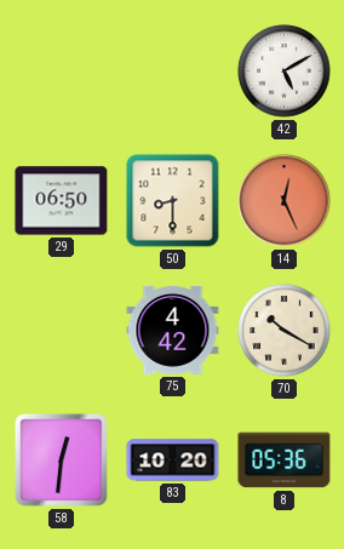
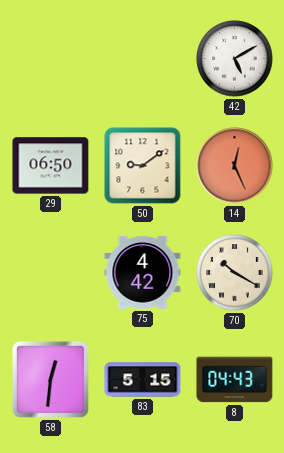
50: 8:30 -> 9:09
83: 10:20 -> 5:15
8: 05:36 -> 04:43
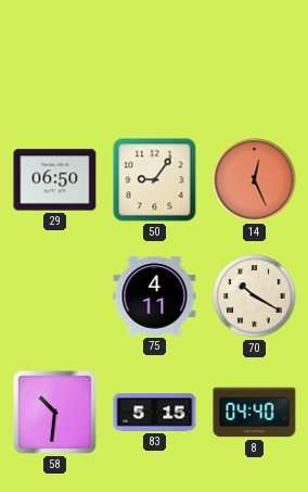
42: 5:10 -> none
50: 9:09 -> 9:06
75: 4:42 -> 4:11
58: 12:31 -> 10:31
8: 04:43 -> 04:40
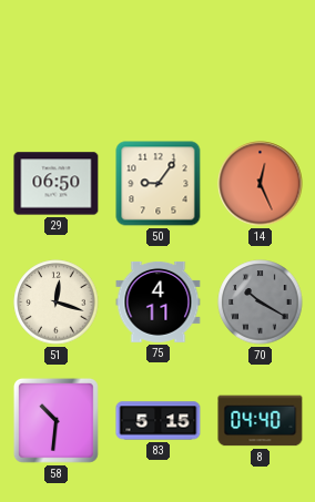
51: none -> 12:18
70 dial: cream -> grey
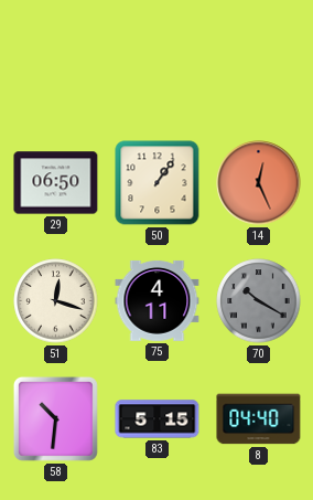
50: 9:06 -> 1:06
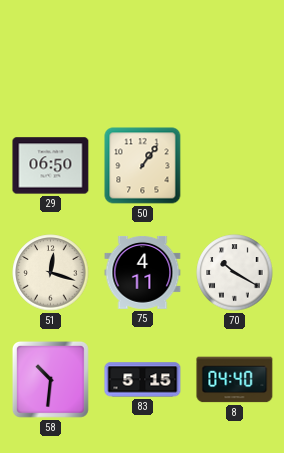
14: 12:26 -> none
70 dial: grey -> white
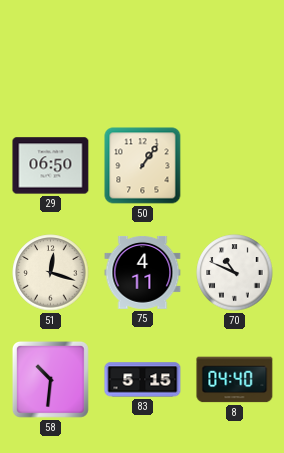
70: 10:20 -> 10:49
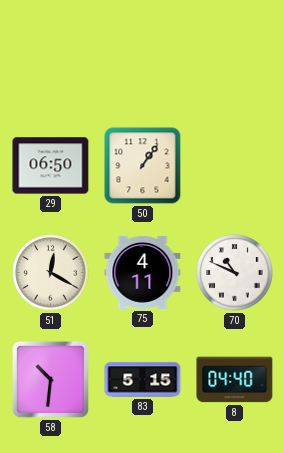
51: 12:18 -> 12:20
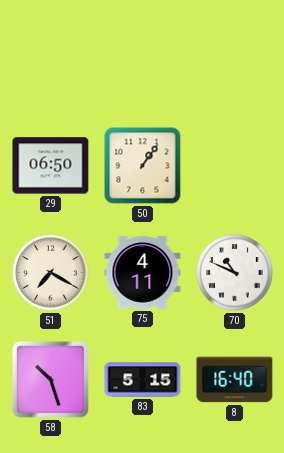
51: 12:20 -> 7:20
58: 10:31 -> 10:27
8: 04:40 -> 16:40
